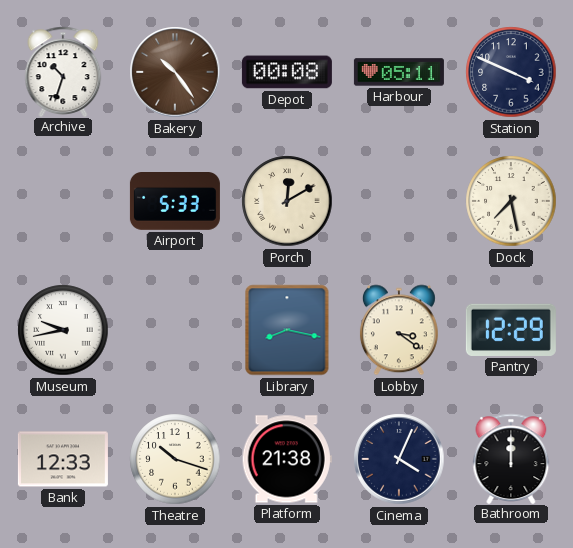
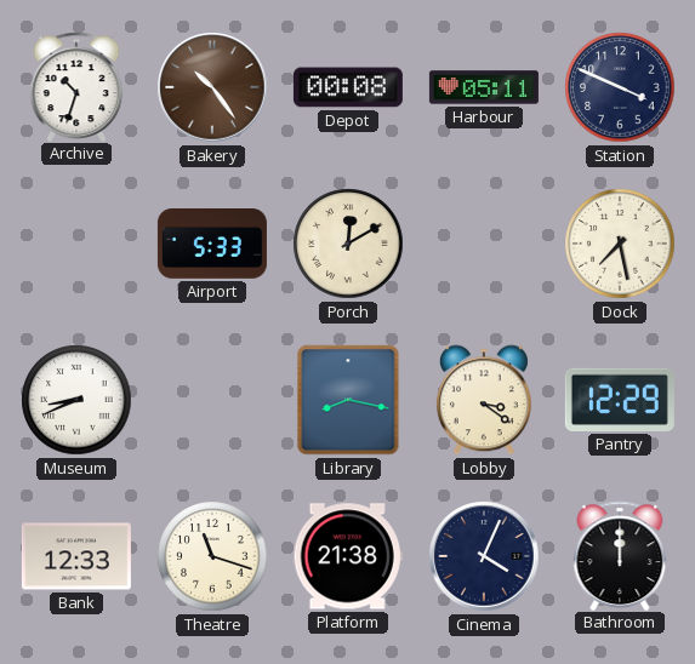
Museum: 9:43 -> 8:41
Theatre: 10:18 -> 11:18
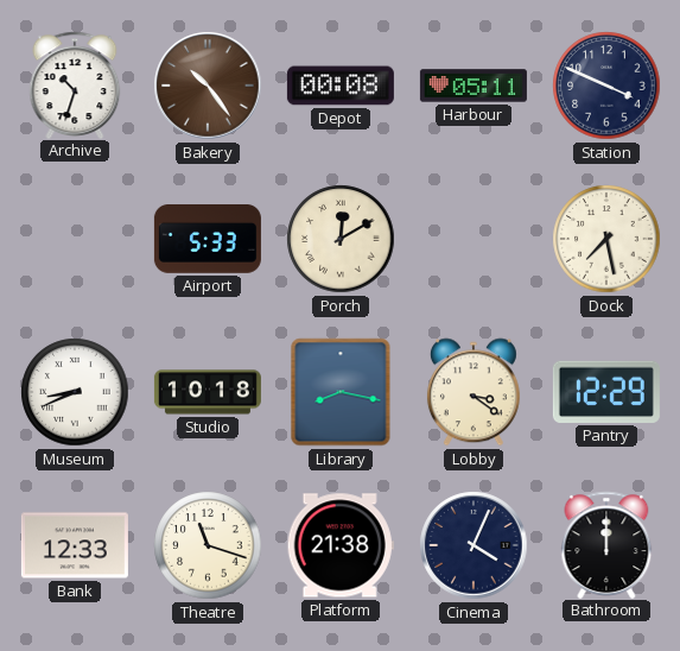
Studio: none -> 10:18
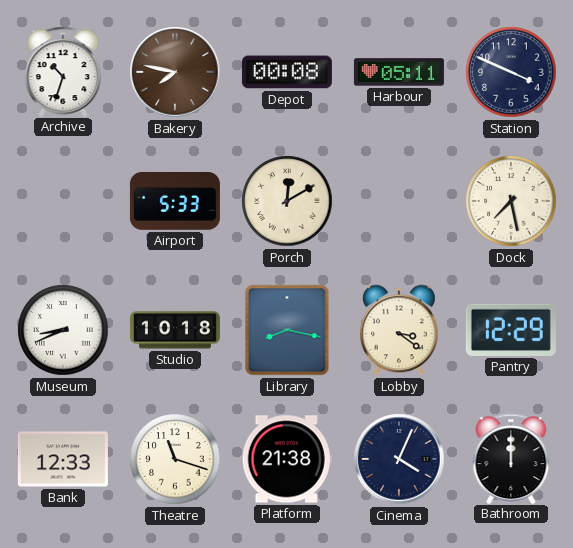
Bakery: 10:24 -> 7:47
